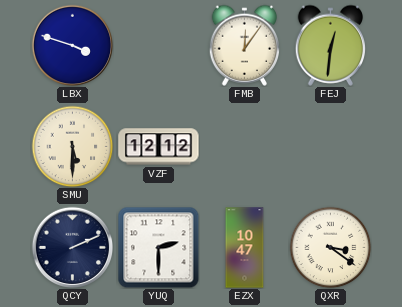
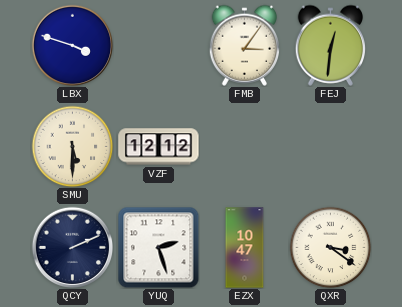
FMB: 12:06 -> 3:06
YUQ: 2:30 -> 2:27
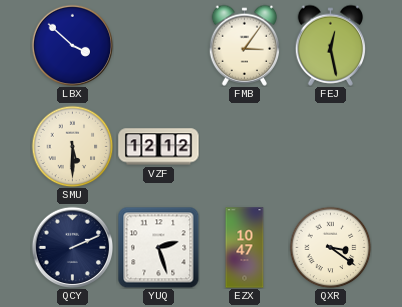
LBX: 3:48 -> 3:52
FEJ: 12:31 -> 12:28
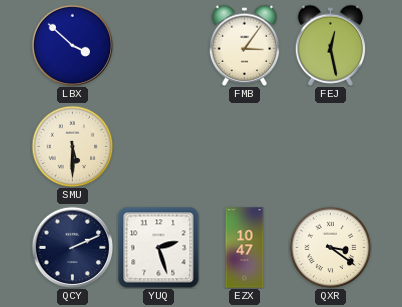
VZF: 12:12 -> none
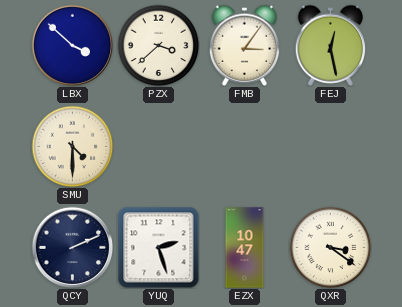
PZX: none -> 3:38
SMU: 5:30 -> 4:30
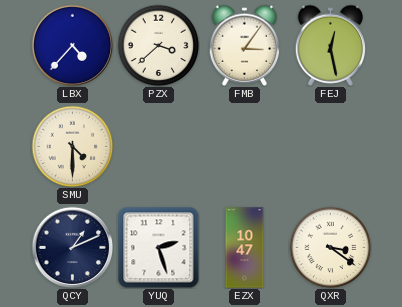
LBX: 3:52 -> 4:37
QCY: 2:11 -> 1:11
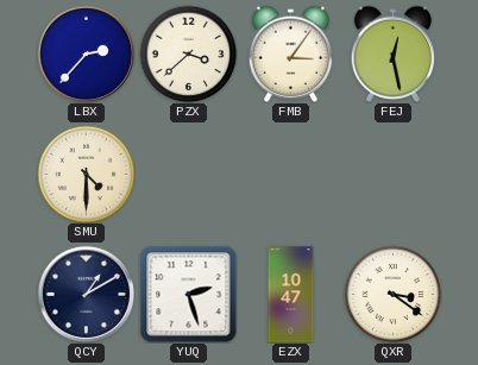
LBX: 4:37 -> 2:37
QCY: 1:11 -> 1:10
